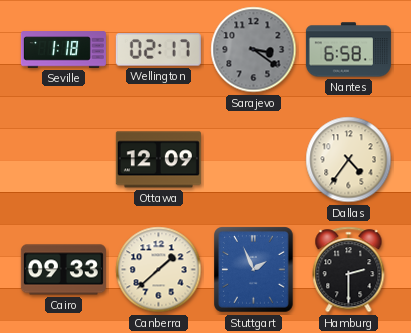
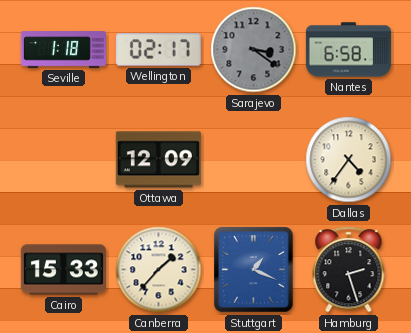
Cairo: 09:33 -> 15:33
Canberra: 1:38 -> 1:37
Stuttgart: 1:56 -> 1:19
Hamburg: 2:30 -> 2:27
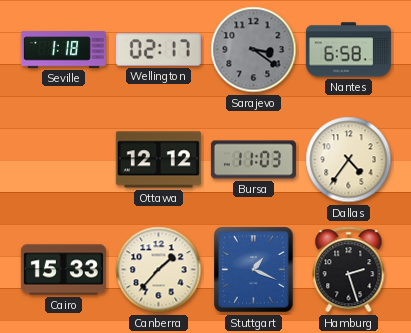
Ottawa: 12:09 -> 12:12
Bursa: none -> 11:03
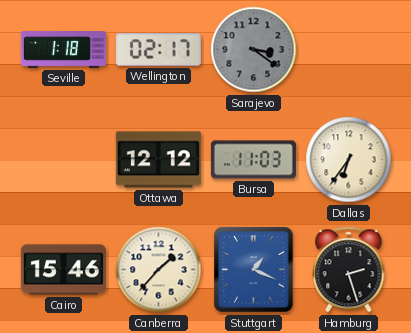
Nantes: 6:58 -> none
Dallas: 4:36 -> 6:36
Cairo: 15:33 -> 15:46
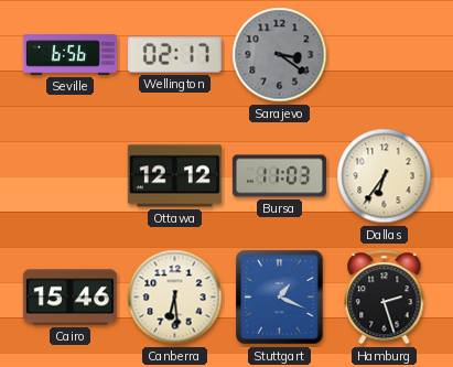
Seville: 1:18 -> 6:56
Canberra: 1:37 -> 6:29
